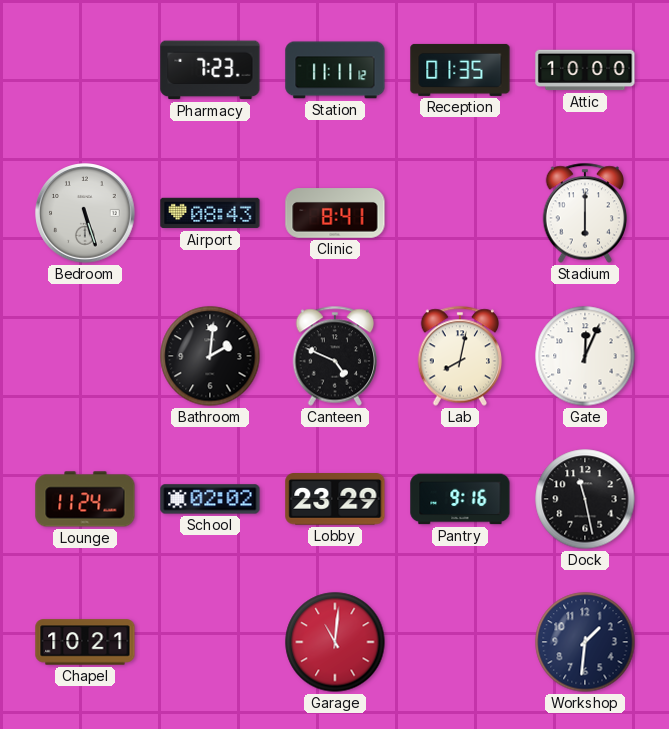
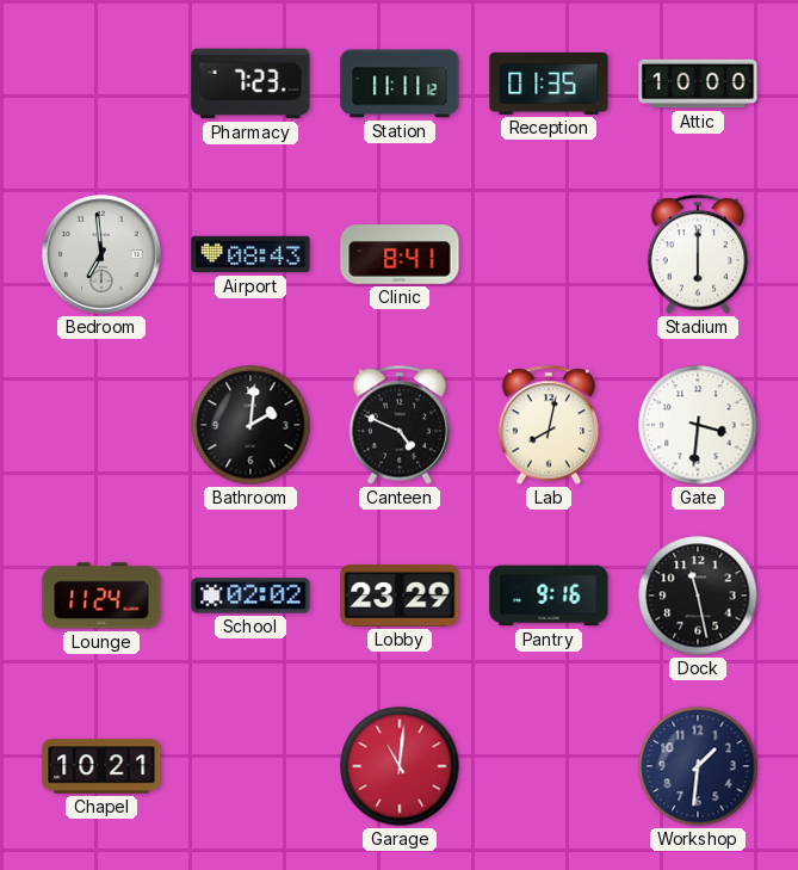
Bedroom: 5:27 -> 6:59
Gate: 12:04 -> 3:31
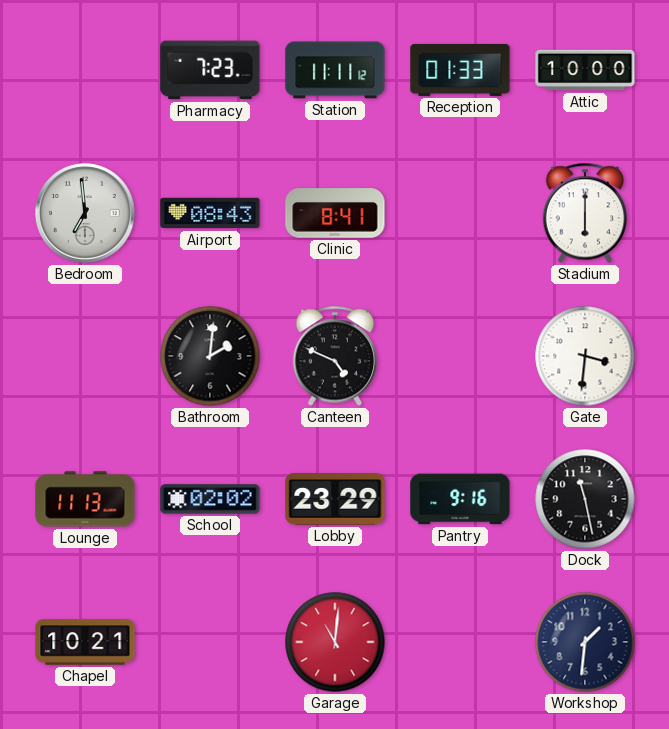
Reception: 01:35 -> 01:33
Lab: 8:02 -> none
Lounge: 11:24 -> 11:13
